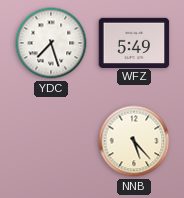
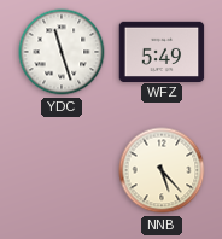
YDC: 7:27 -> 11:27
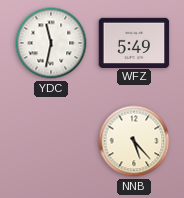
YDC: 11:27 -> 11:32
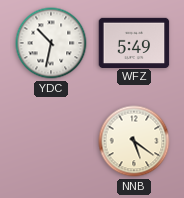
YDC: 11:32 -> 10:32
NNB: 5:23 -> 5:21
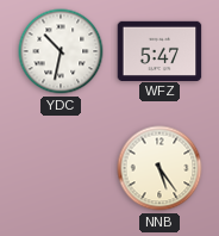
WFZ: 5:49 -> 5:47
NNB: 5:21 -> 5:24
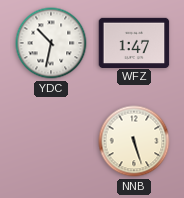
WFZ: 5:47 -> 1:47
NNB: 5:24 -> 5:27
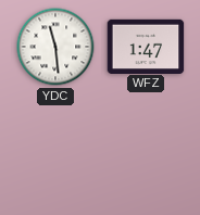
YDC: 10:32 -> 11:29
NNB: 5:27 -> none
